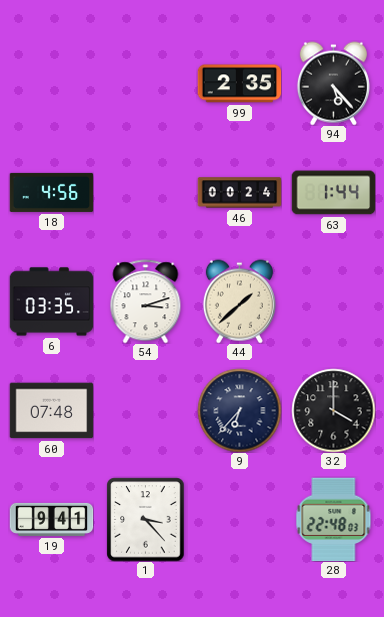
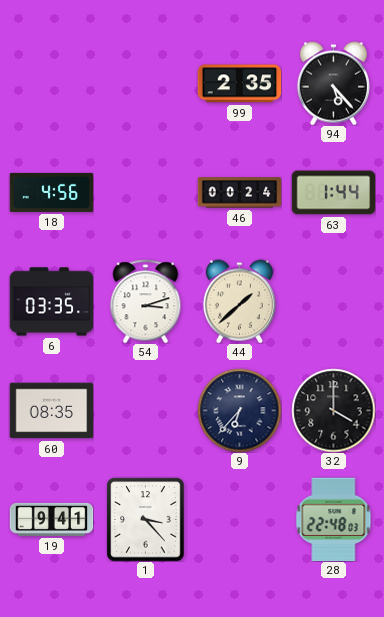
60: 07:48 -> 08:35
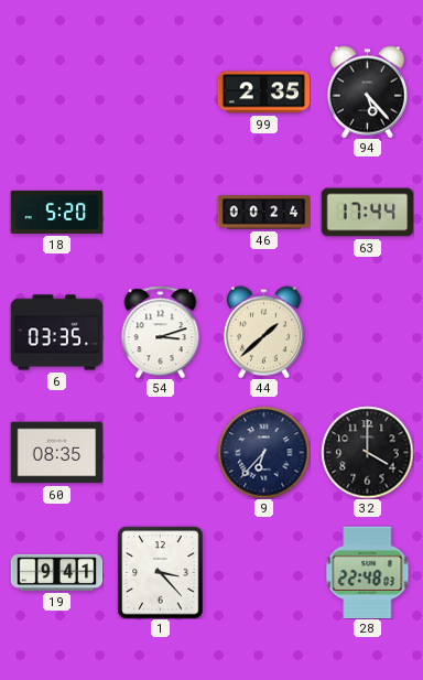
18: 4:56 -> 5:20
63: 1:44 -> 17:44
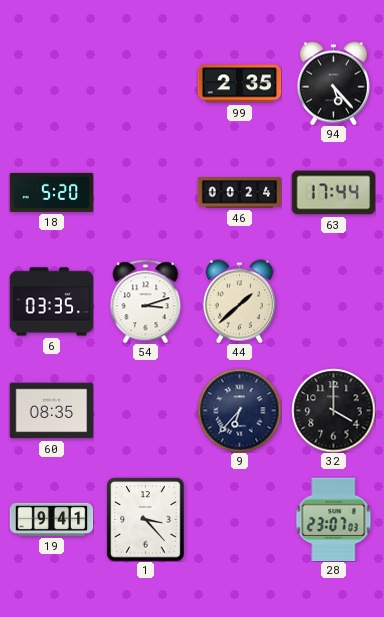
28: 22:48 -> 23:07
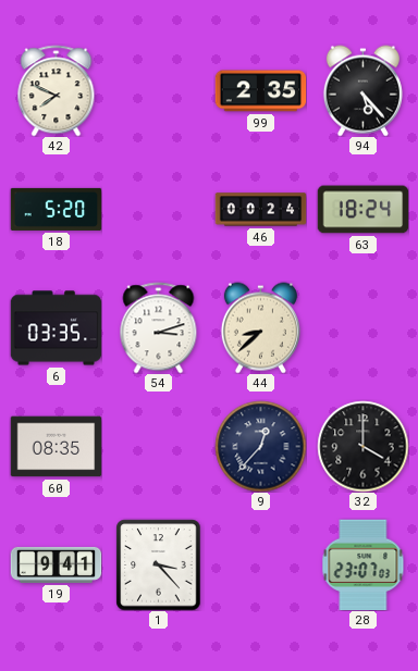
42: none -> 7:49
63: 17:44 -> 18:24
44: 1:38 -> 8:38
9: 6:37 -> 12:37
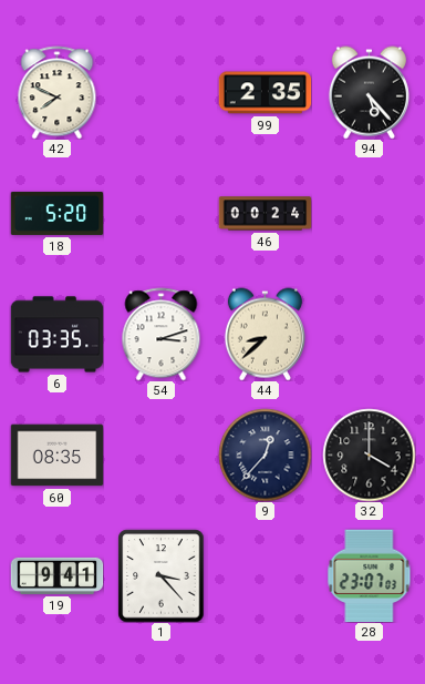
63: 18:24 -> none
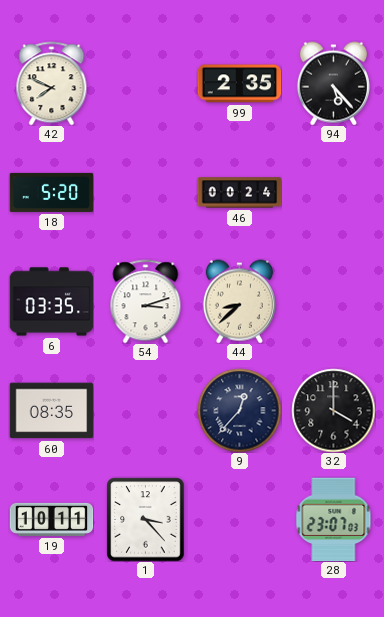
19: 9:41 -> 10:11
